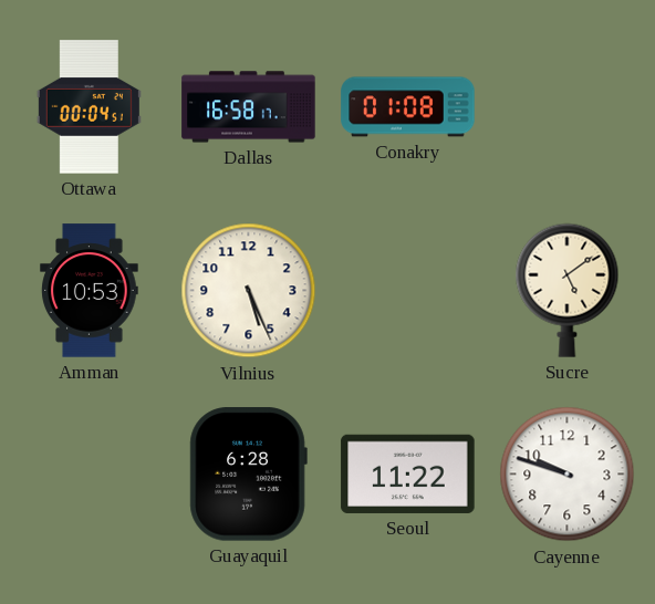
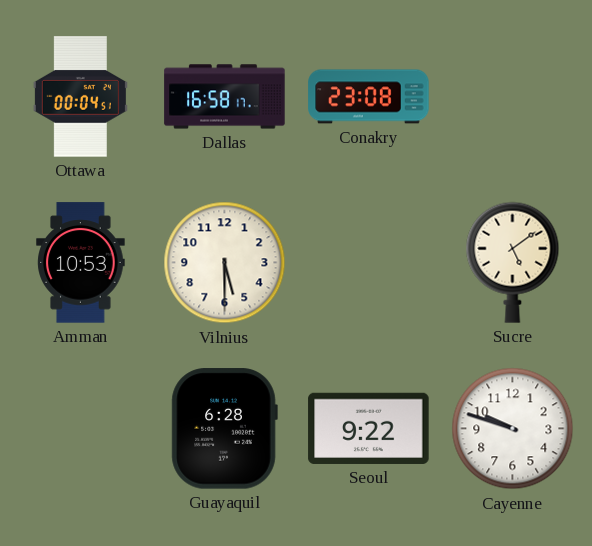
Conakry: 01:08 -> 23:08
Vilnius: 5:26 -> 5:30
Seoul: 11:22 -> 9:22
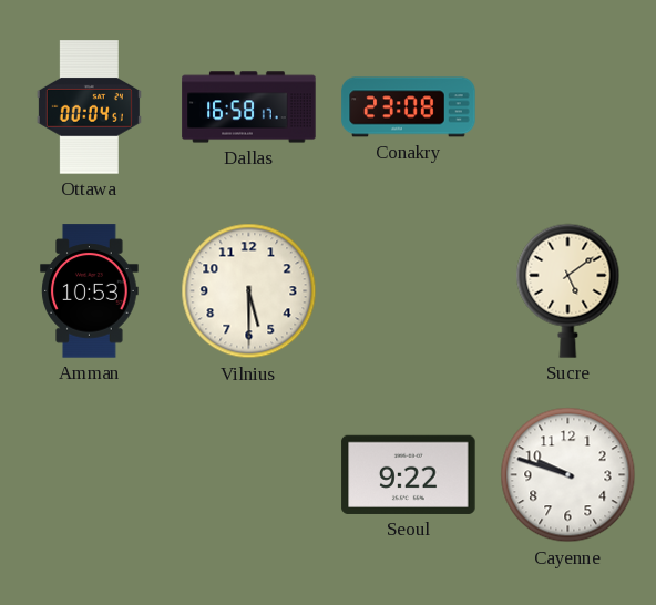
Guayaquil: 6:28 -> none
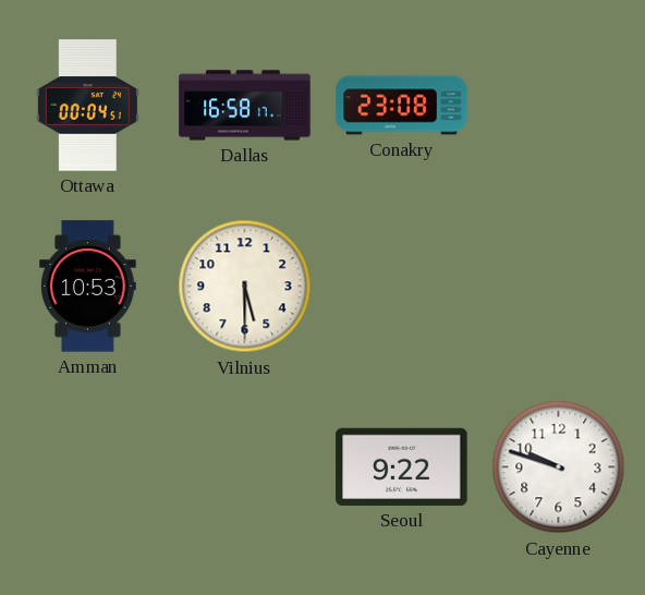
Sucre: 5:09 -> none
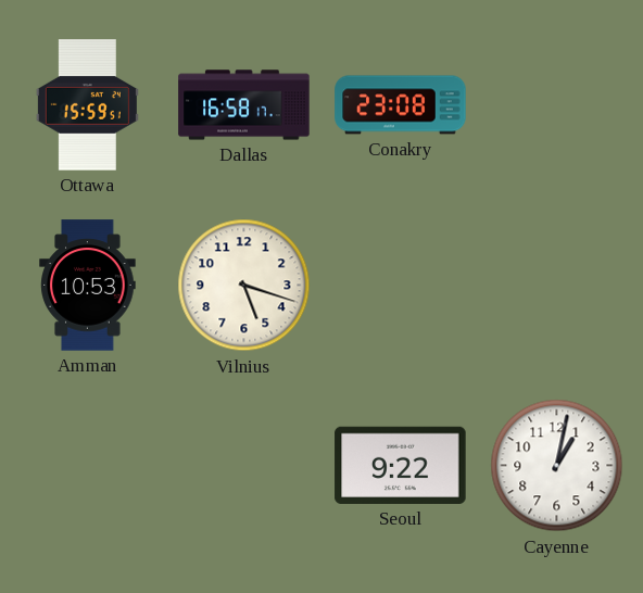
Ottawa: 00:04 -> 15:59
Vilnius: 5:30 -> 5:18
Cayenne: 9:48 -> 1:02
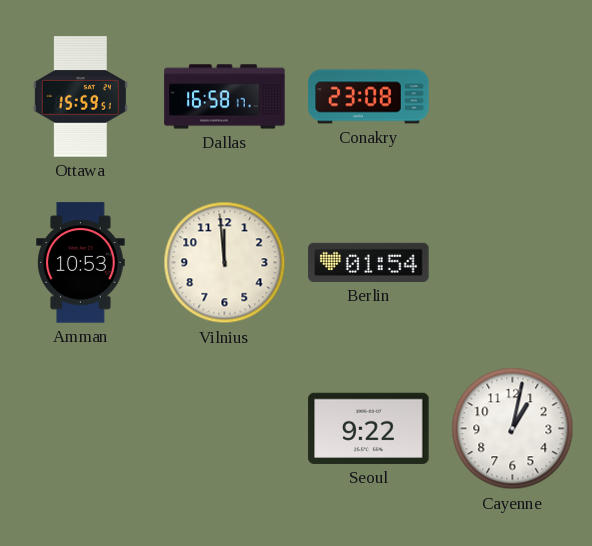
Vilnius: 5:18 -> 11:59
Berlin: none -> 01:54
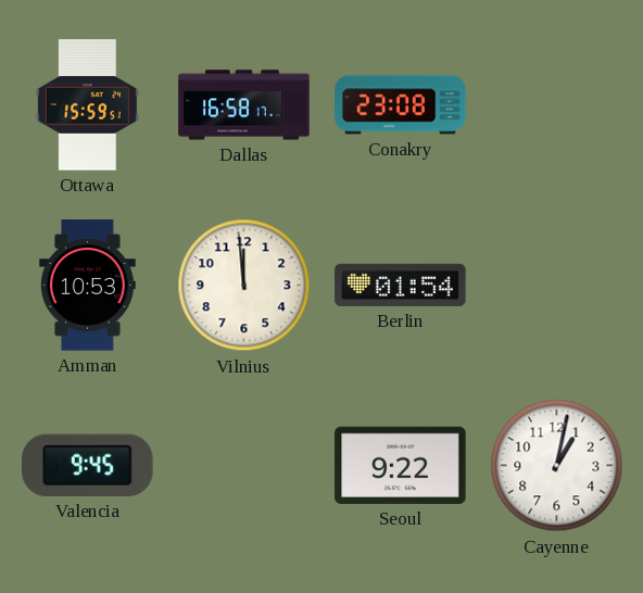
Valencia: none -> 9:45
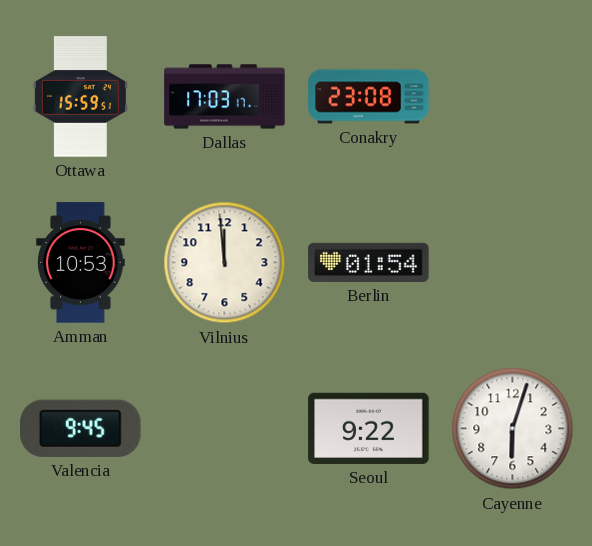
Dallas: 16:58 -> 17:03
Cayenne: 1:02 -> 6:03
